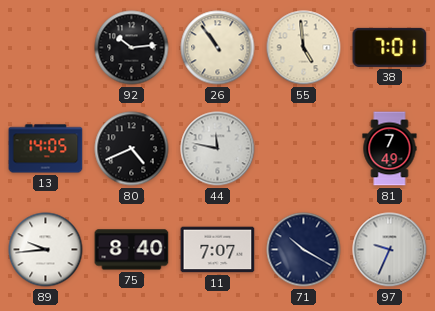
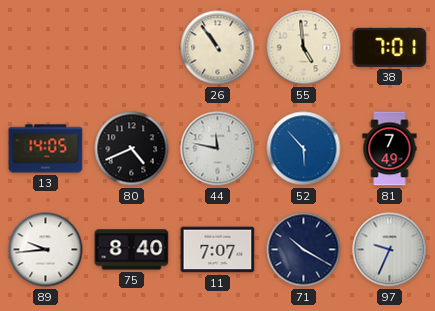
92: 10:14 -> none
52: none -> 5:53
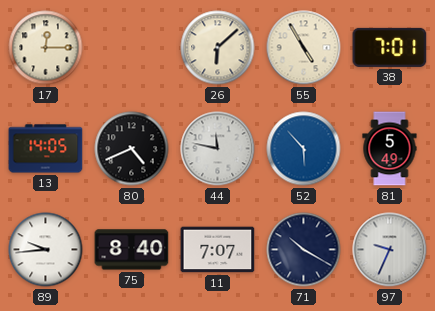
17: none -> 12:15
26: 10:54 -> 6:08
55: 4:59 -> 4:55
81: 7:49 -> 5:49
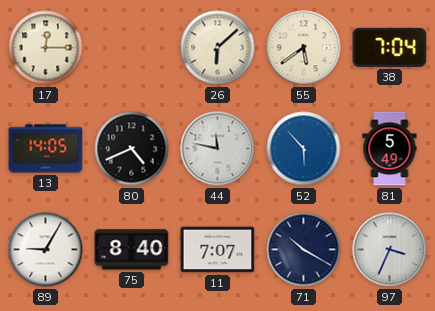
55: 4:55 -> 5:39
38: 7:01 -> 7:04
89: 9:44 -> 9:05
97: 9:34 -> 3:34
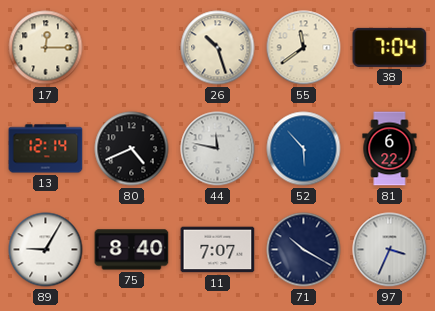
26: 6:08 -> 10:27
55: 5:39 -> 11:39
13: 14:05 -> 12:14
81: 5:49 -> 6:22
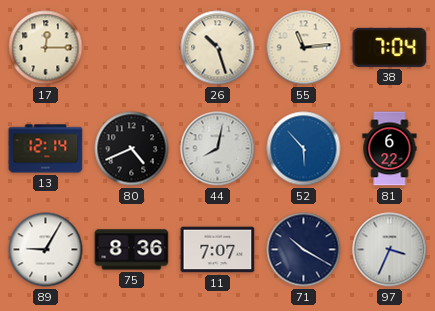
55: 11:39 -> 11:14
44: 11:47 -> 8:02
75: 8:40 -> 8:36
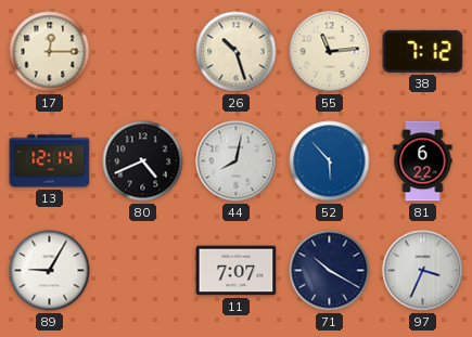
38: 7:04 -> 7:12
75: 8:36 -> none
